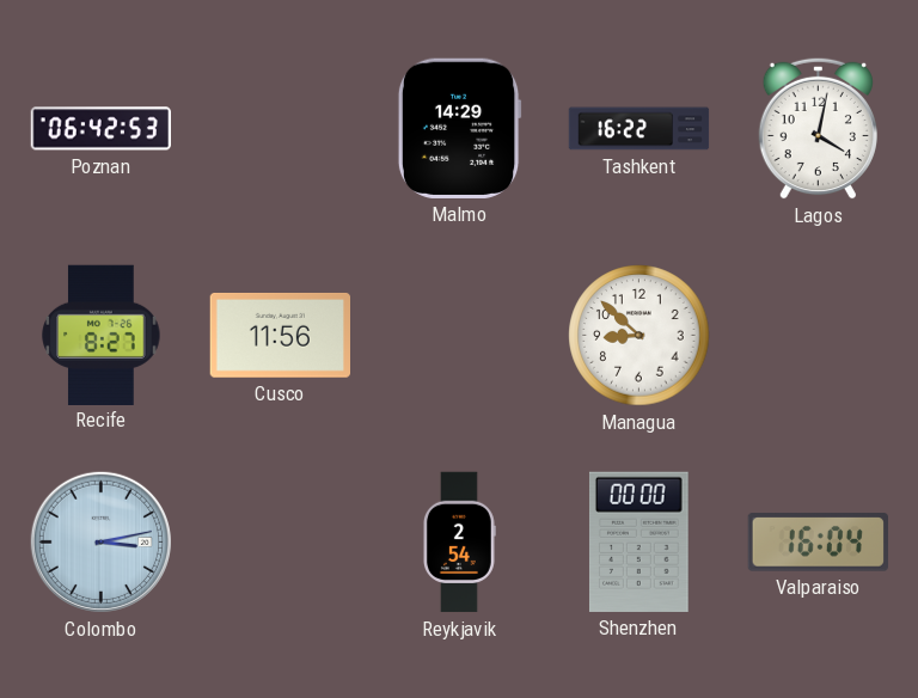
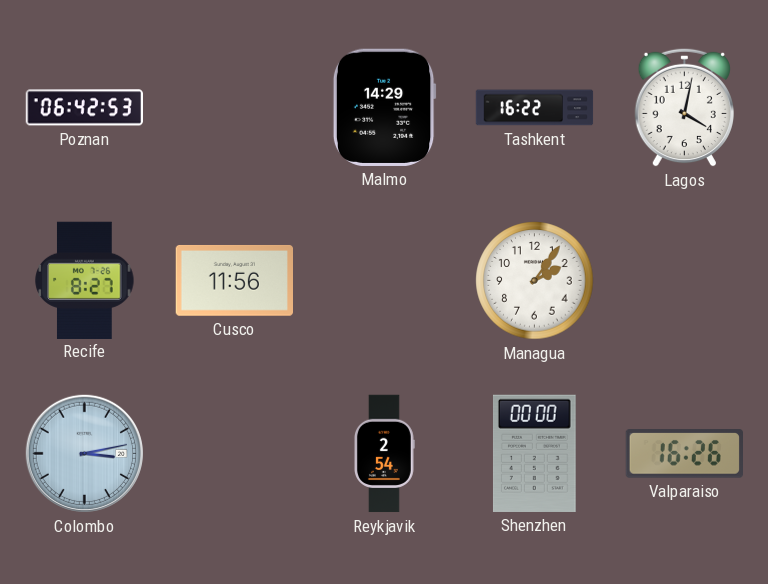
Managua: 8:52 -> 2:06
Valparaiso: 16:04 -> 16:26
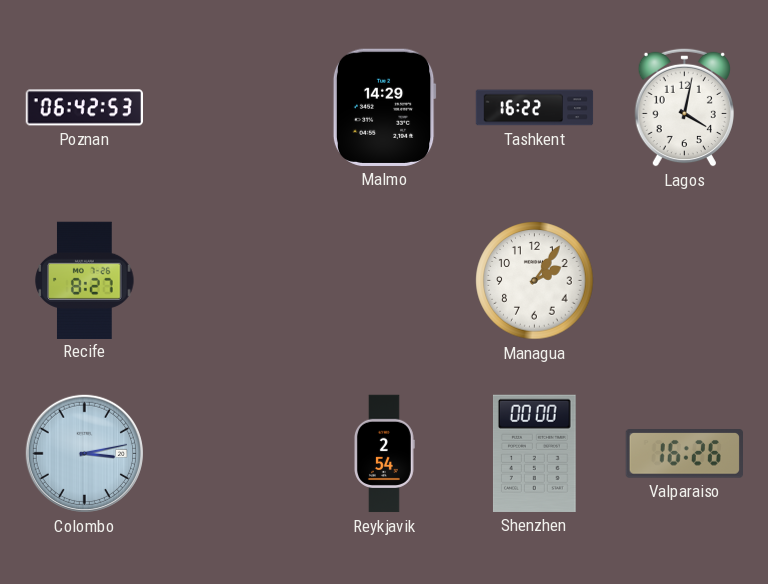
Cusco: 11:56 -> none
